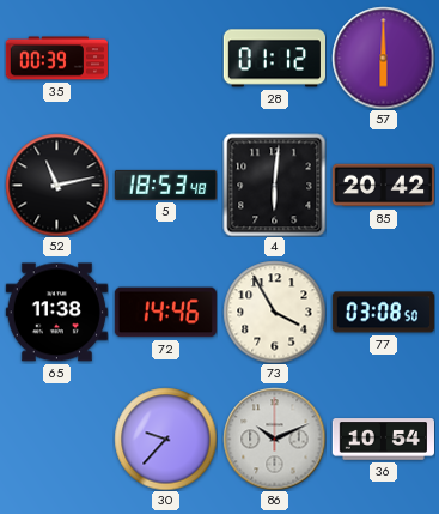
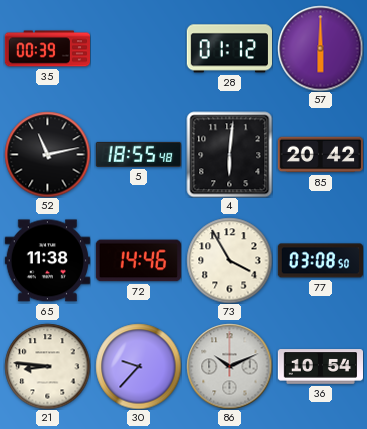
5: 18:53 -> 18:55
21: none -> 8:46
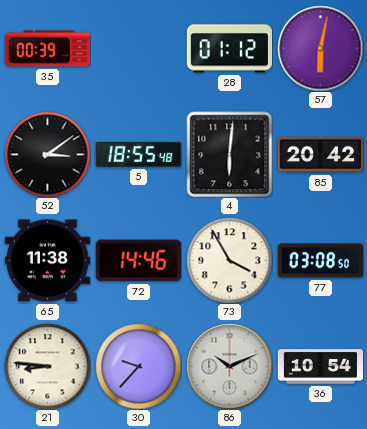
57: 6:00 -> 6:02
52: 11:13 -> 3:09
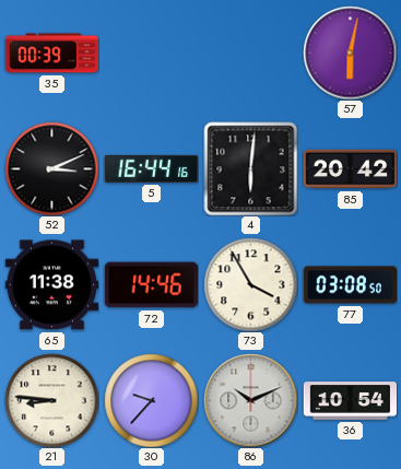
28: 01:12 -> none
52: 3:09 -> 3:11
5: 18:55 -> 16:44
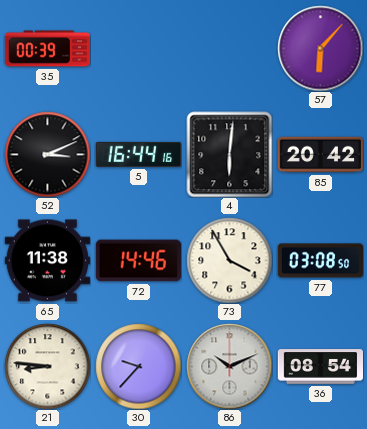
57: 6:02 -> 6:07
36: 10:54 -> 08:54
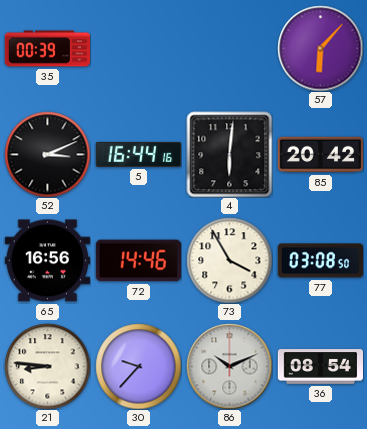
65: 11:38 -> 16:56
